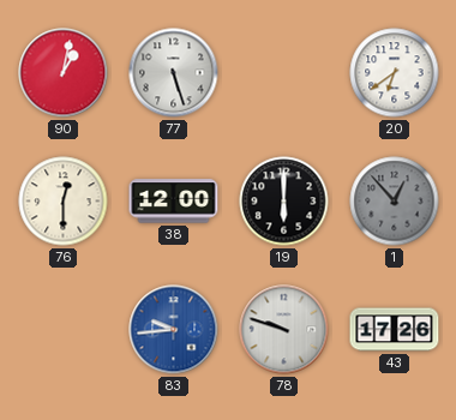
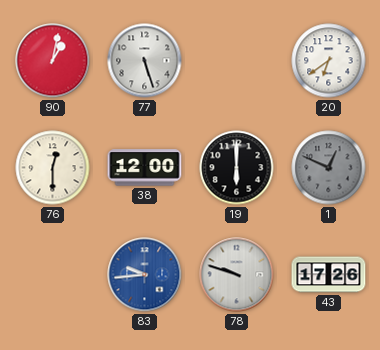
1: 12:53 -> 12:49
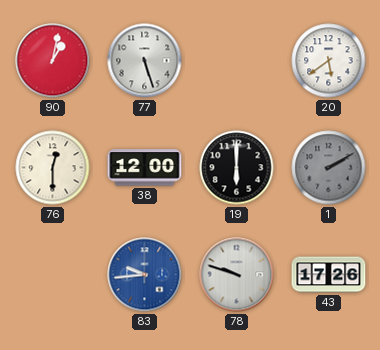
20: 6:39 -> 5:39
1: 12:49 -> 2:10
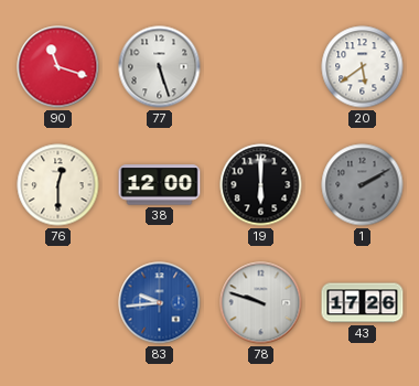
90: 1:02 -> 11:18
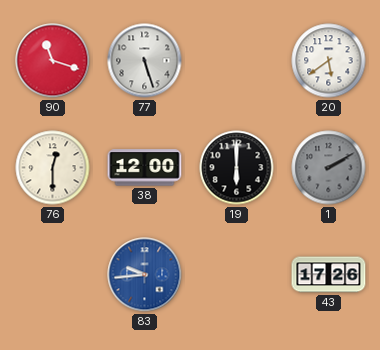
78: 9:48 -> none
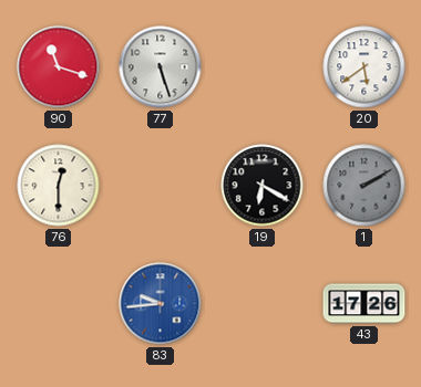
38: 12:00 -> none
19: 6:00 -> 6:20
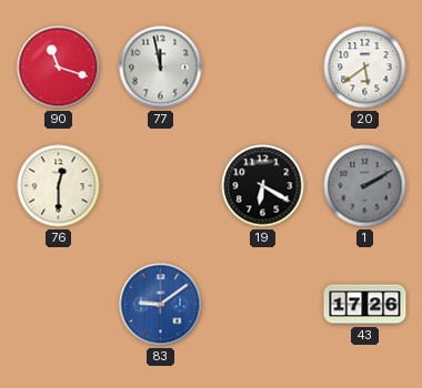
77: 5:27 -> 11:58
83: 9:44 -> 9:09
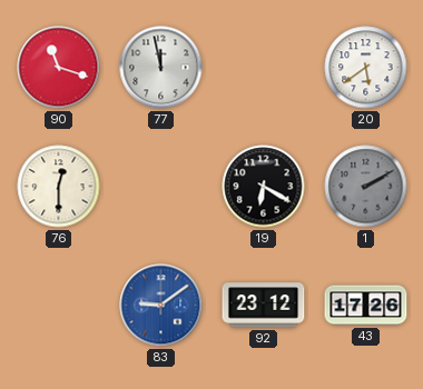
92: none -> 23:12
